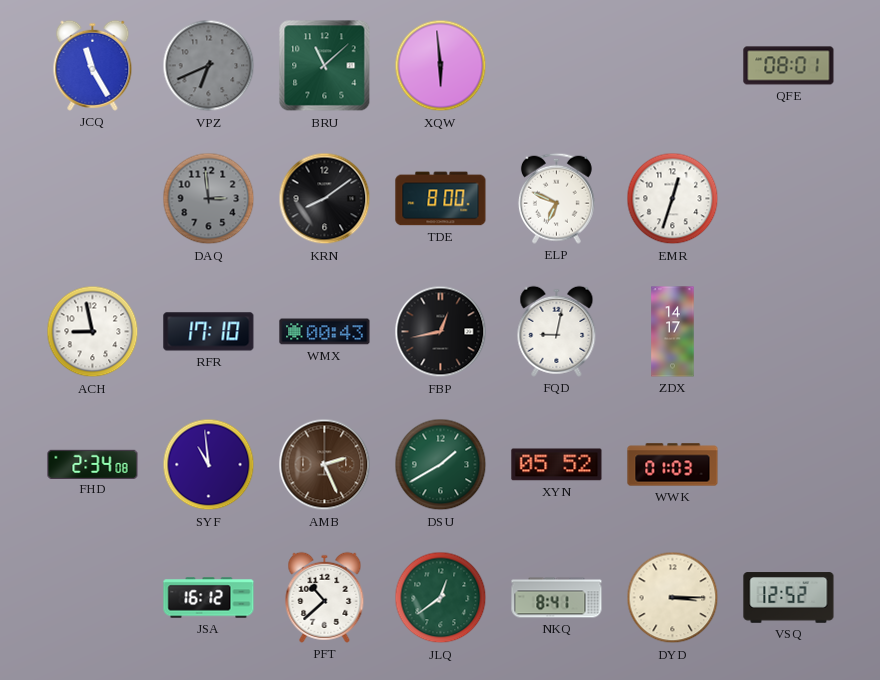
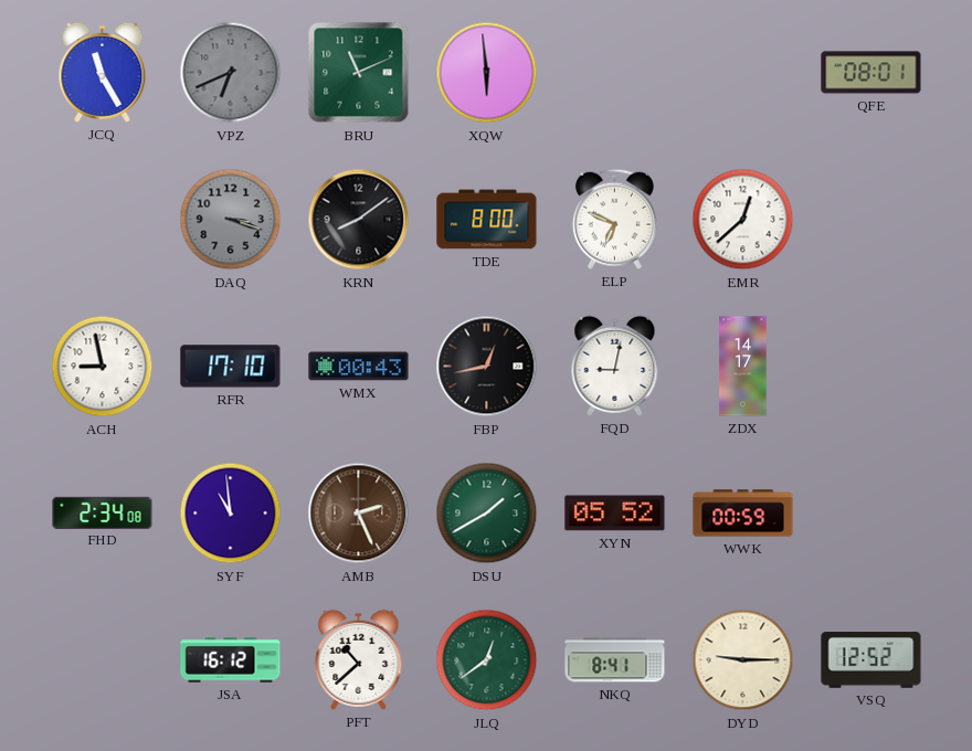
BRU: 11:08 -> 11:11
DAQ: 2:59 -> 3:18
EMR: 12:33 -> 12:38
WWK: 01:03 -> 00:59
DYD: 3:15 -> 9:15
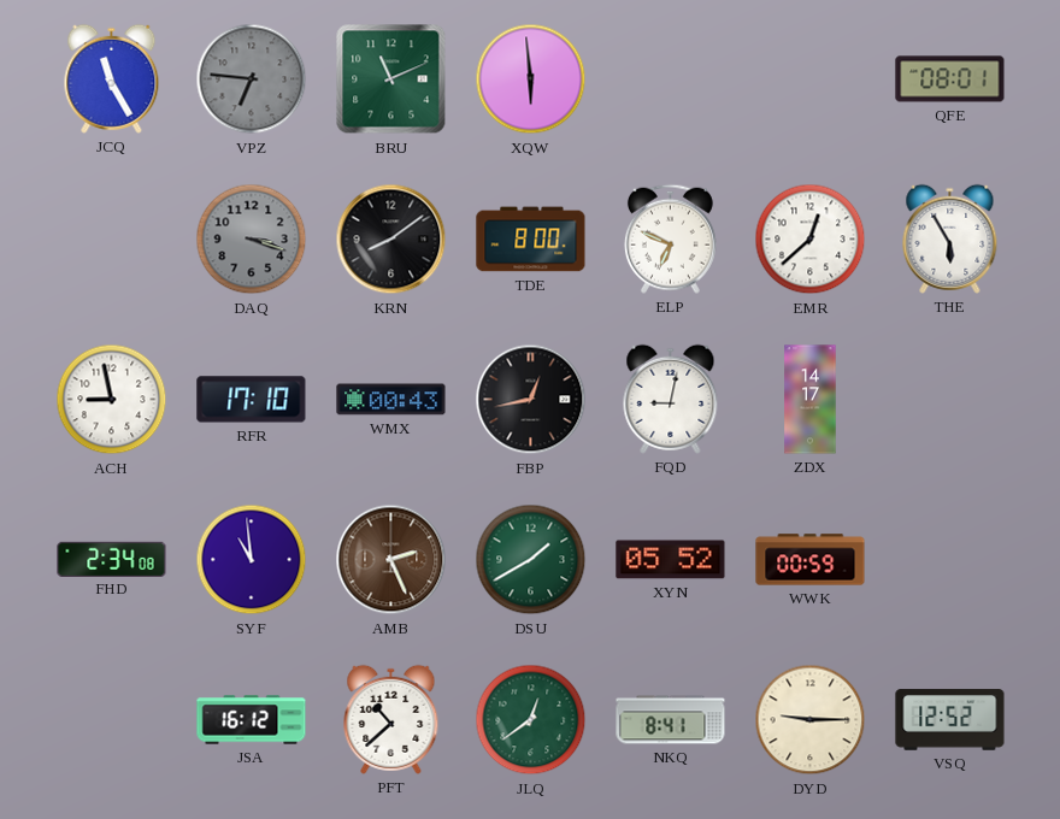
VPZ: 6:41 -> 6:46
THE: none -> 5:55
